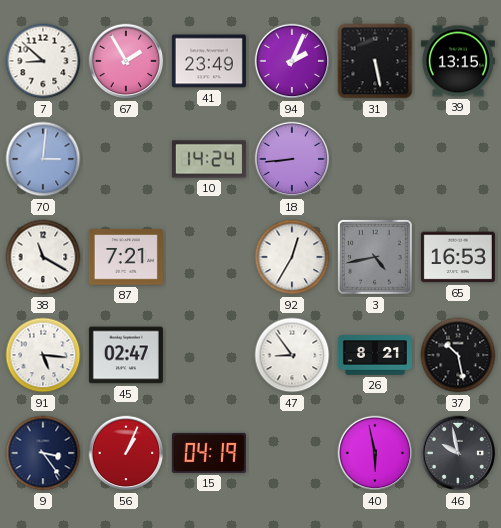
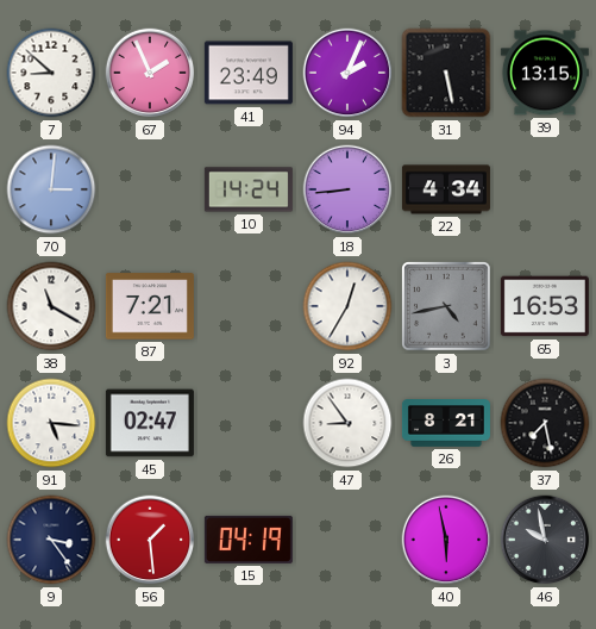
67: 1:55 -> 1:56
22: none -> 4:34
37: 10:28 -> 7:28
56: 1:04 -> 1:29
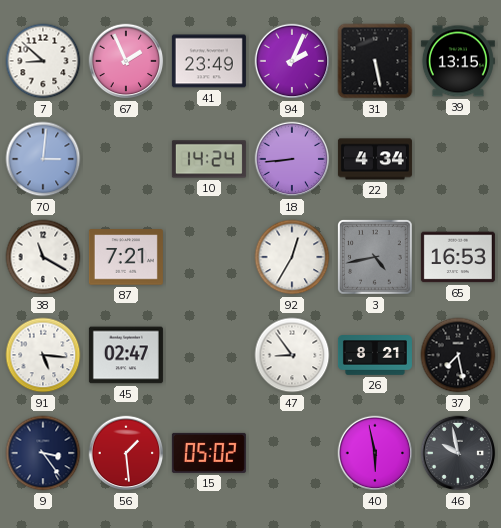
15: 04:19 -> 05:02
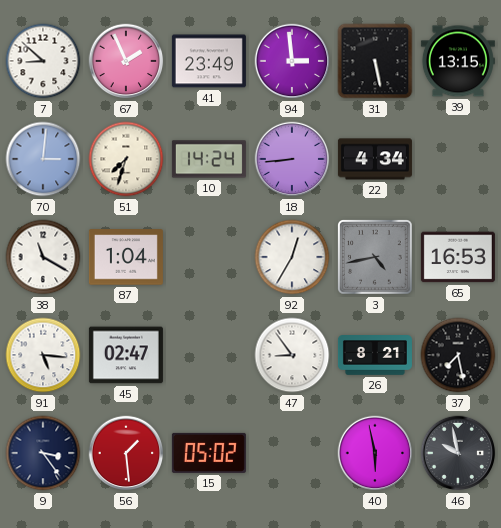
94: 2:04 -> 2:59
51: none -> 7:33
87: 7:21 -> 1:04
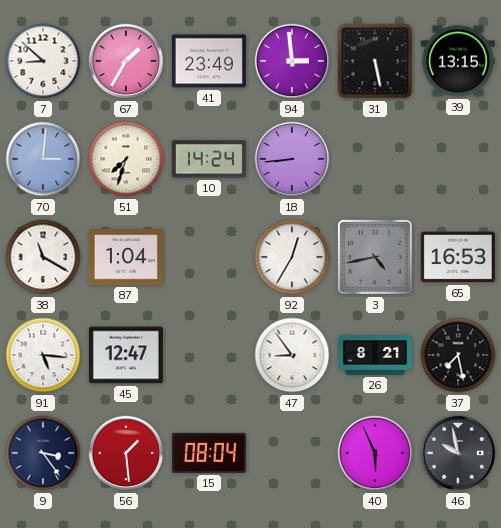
67: 1:56 -> 1:35
22: 4:34 -> none
45: 02:47 -> 12:47
15: 05:02 -> 08:04
40: 5:58 -> 5:56
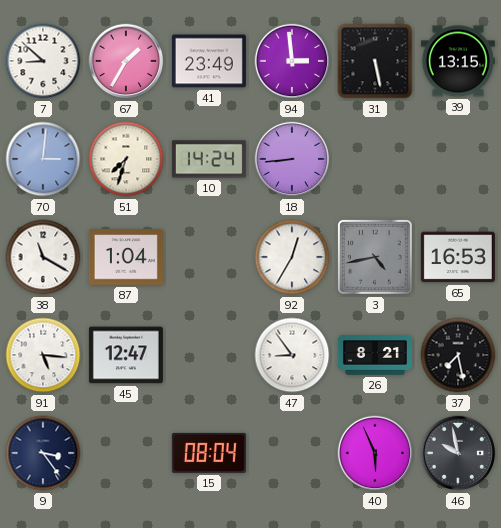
56: 1:29 -> none
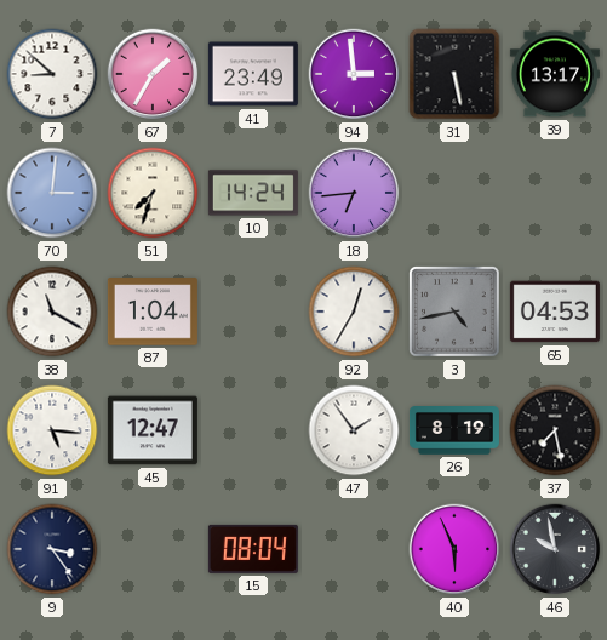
39: 13:15 -> 13:17
18: 8:44 -> 6:44
65: 16:53 -> 04:53
47: 8:54 -> 1:54
26: 8:21 -> 8:19
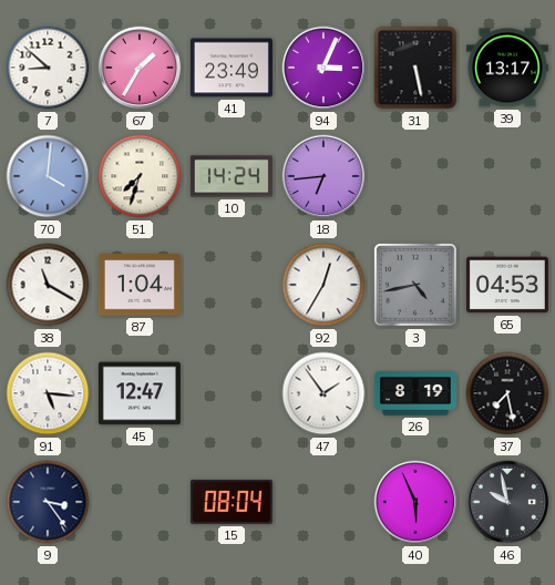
94: 2:59 -> 3:04
70: 3:01 -> 4:01
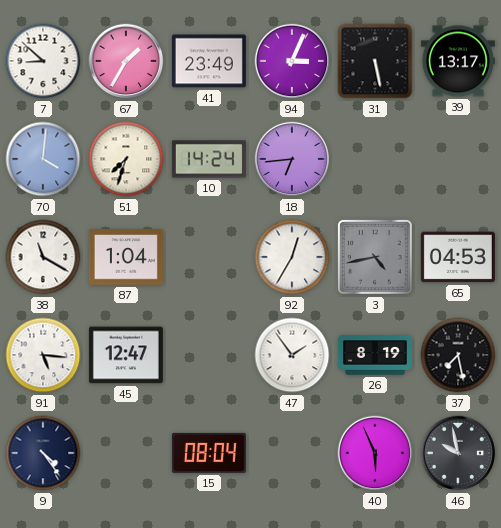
9: 3:24 -> 4:24
